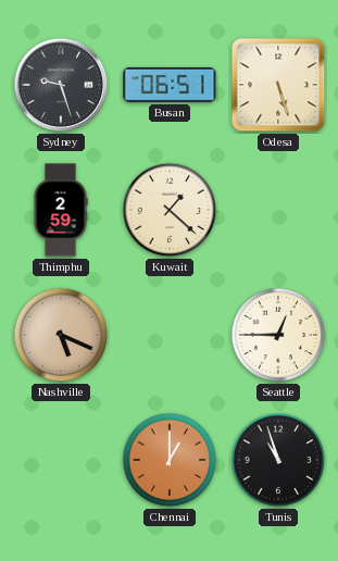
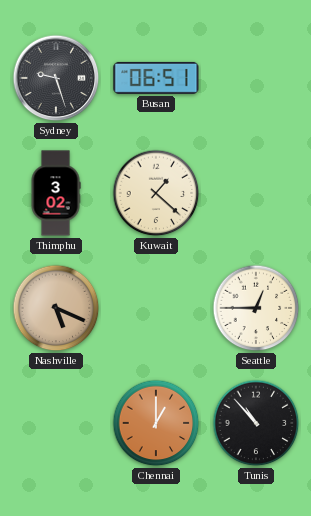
Odesa: 5:27 -> none
Thimphu: 2:59 -> 3:02
Tunis: 10:57 -> 10:53
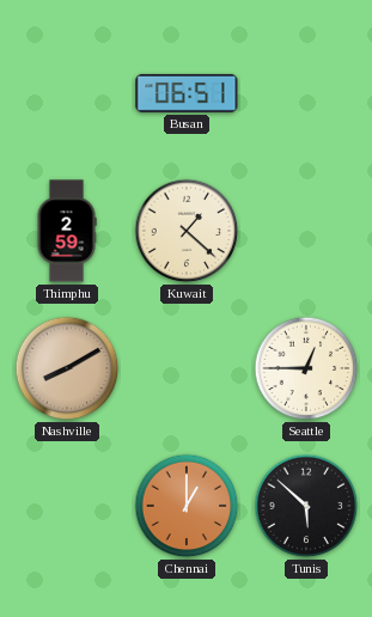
Sydney: 9:27 -> none
Thimphu: 3:02 -> 2:59
Nashville: 5:19 -> 8:10
Tunis: 10:53 -> 5:52
